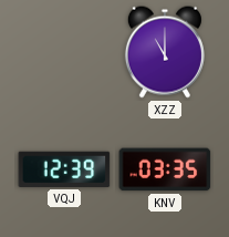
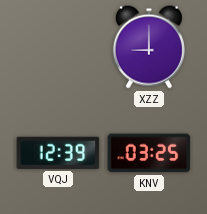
XZZ: 11:00 -> 9:00
KNV: 03:35 -> 03:25
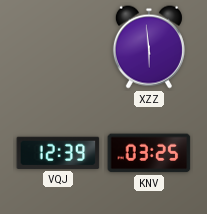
XZZ: 9:00 -> 5:59
